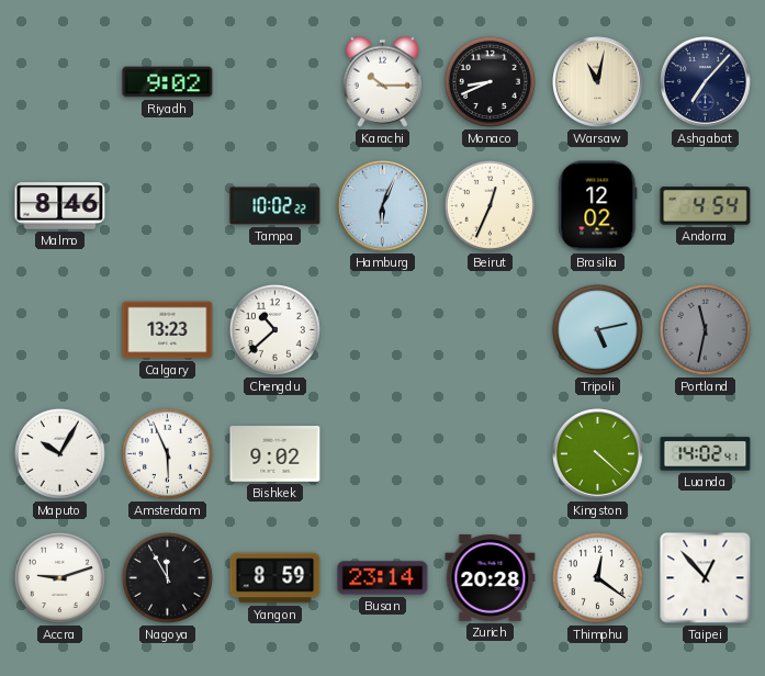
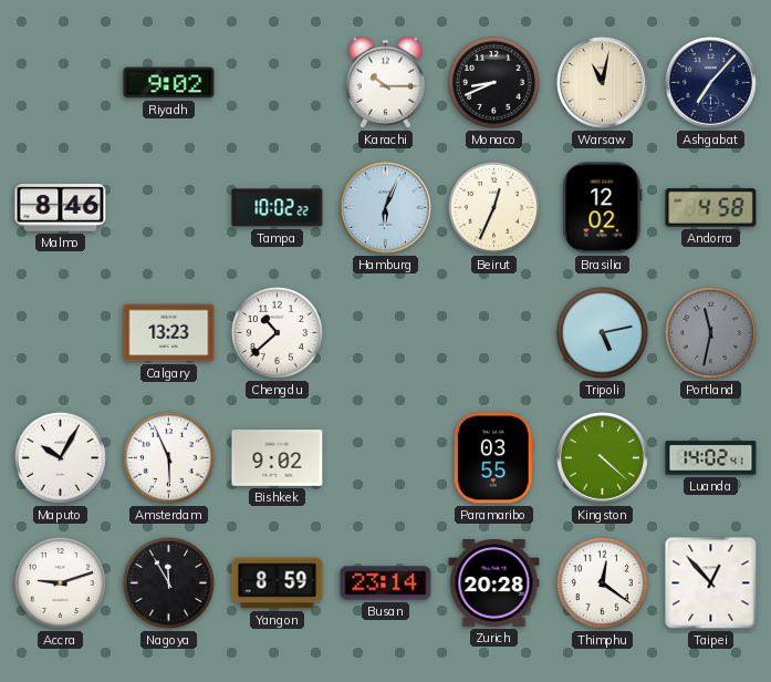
Andorra: 4:54 -> 4:58
Paramaribo: none -> 03:55
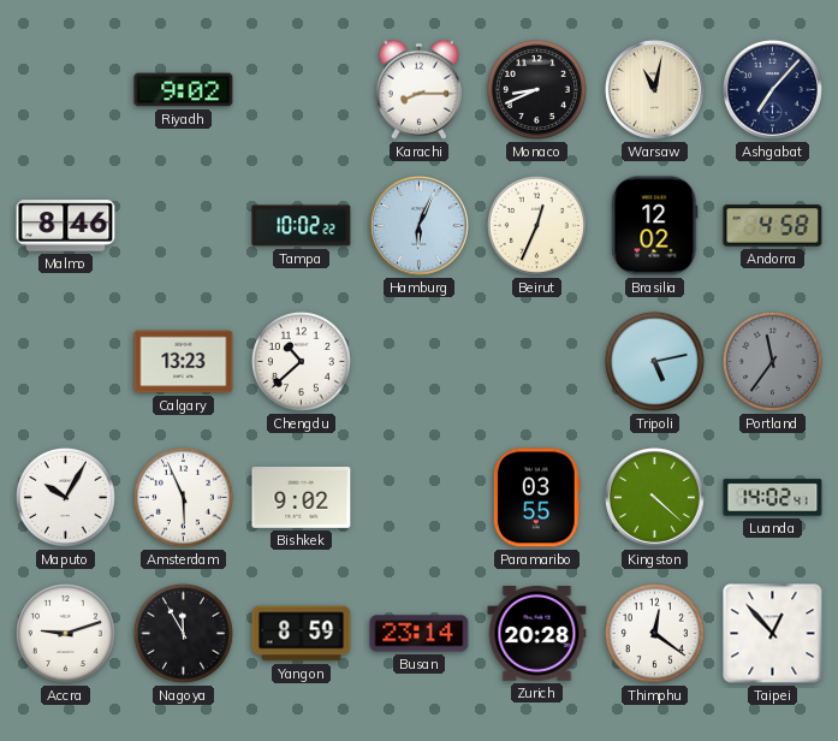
Karachi: 10:15 -> 8:15
Portland: 11:32 -> 11:36
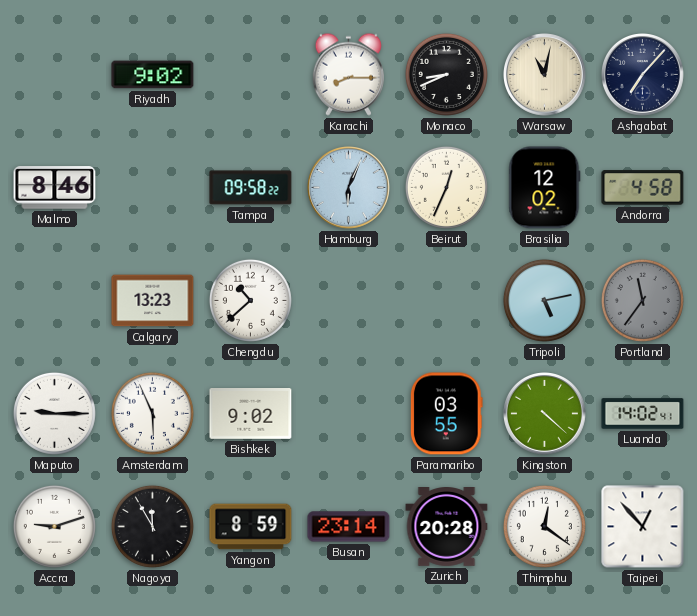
Tampa: 10:02 -> 09:58
Maputo: 10:05 -> 9:15
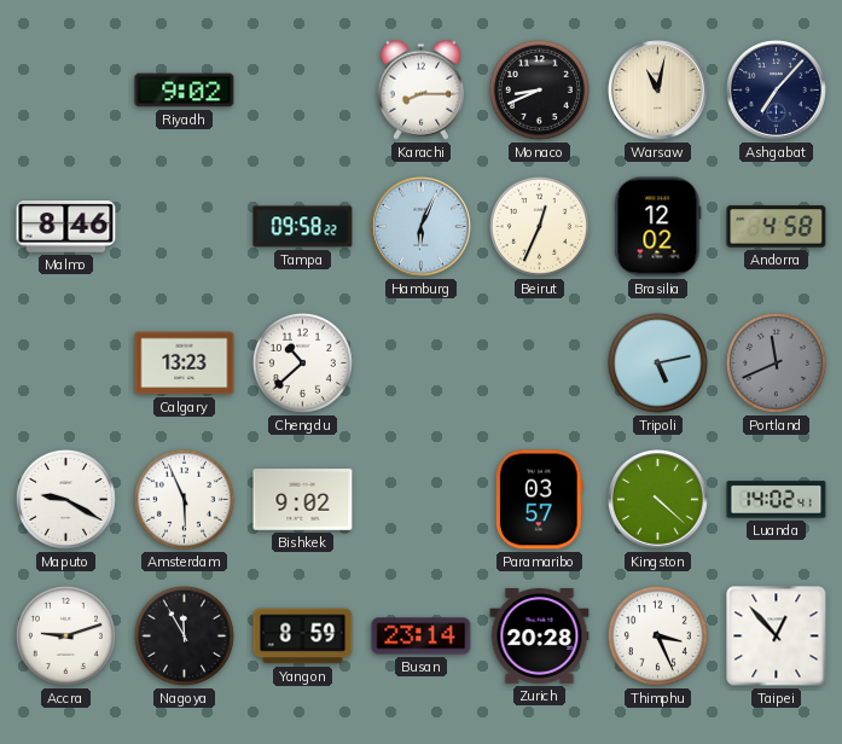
Portland: 11:36 -> 11:41
Maputo: 9:15 -> 9:20
Paramaribo: 03:55 -> 03:57
Thimphu: 12:21 -> 3:26
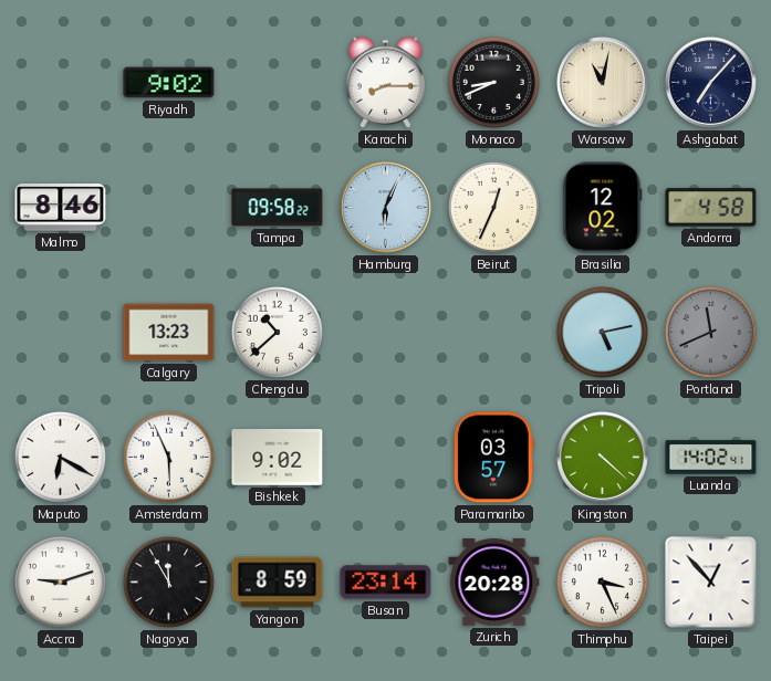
Maputo: 9:20 -> 6:20
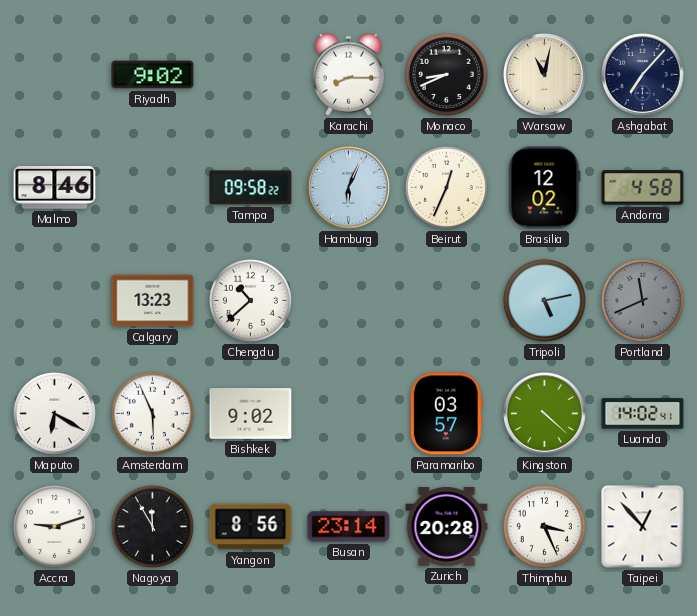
Yangon: 8:59 -> 8:56
